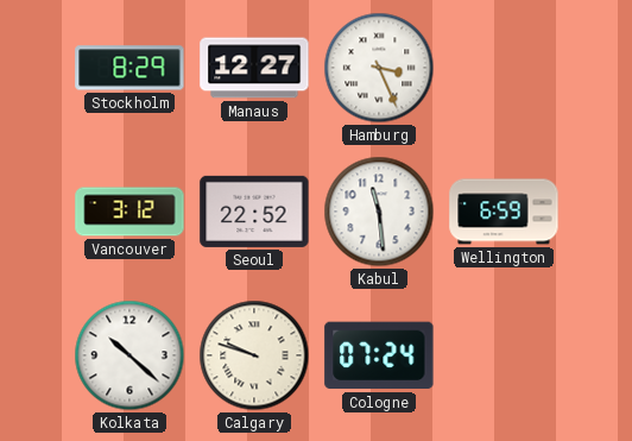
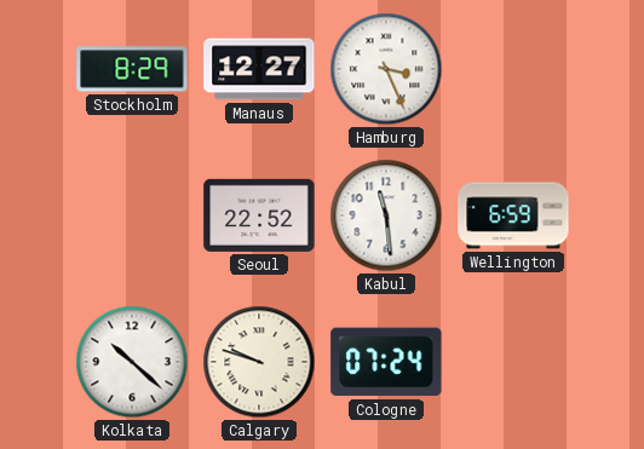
Vancouver: 3:12 -> none
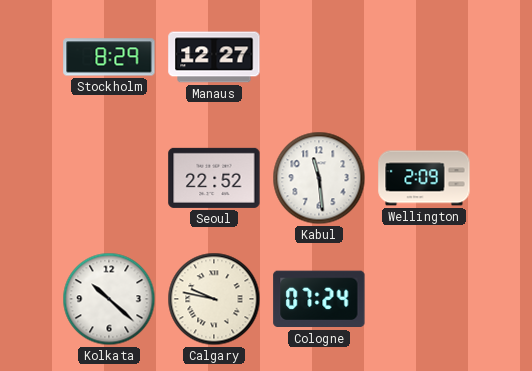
Hamburg: 3:26 -> none
Wellington: 6:59 -> 2:09
Calgary: 9:48 -> 9:47
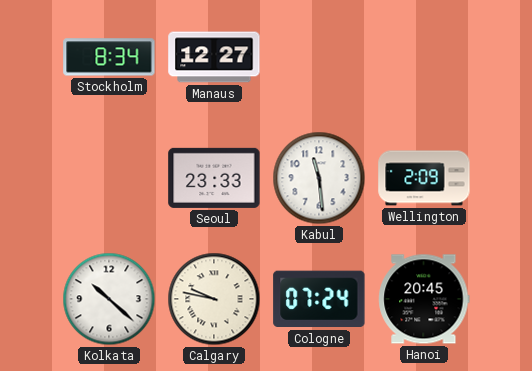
Stockholm: 8:29 -> 8:34
Seoul: 22:52 -> 23:33
Hanoi: none -> 20:45
